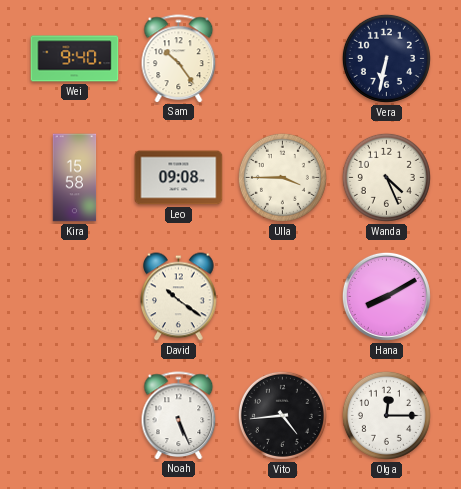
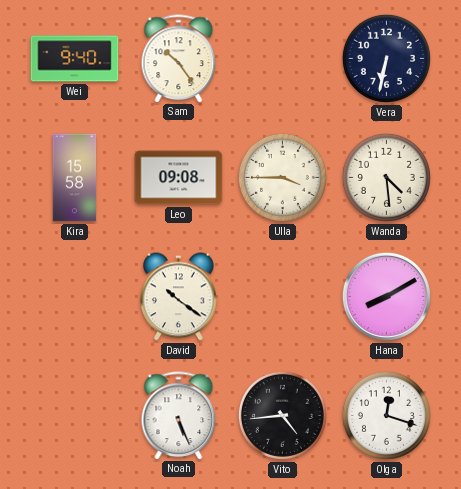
Wanda: 4:26 -> 4:29
Olga: 12:15 -> 12:18
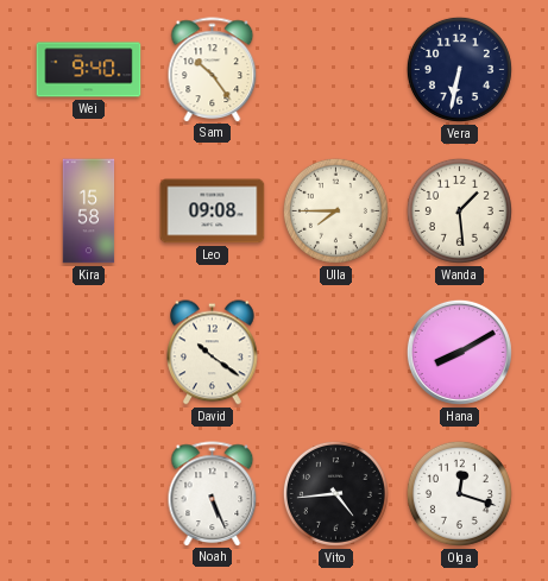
Ulla: 3:45 -> 7:45
Wanda: 4:29 -> 1:29
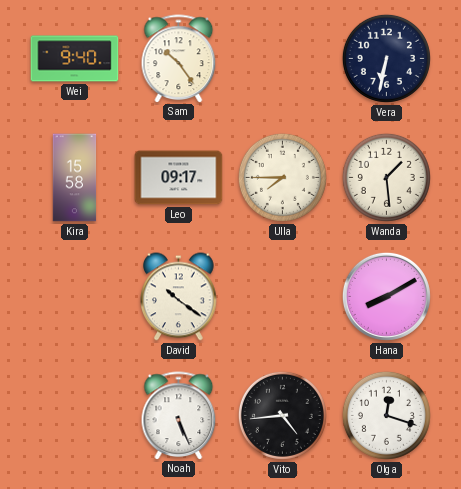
Leo: 09:08 -> 09:17
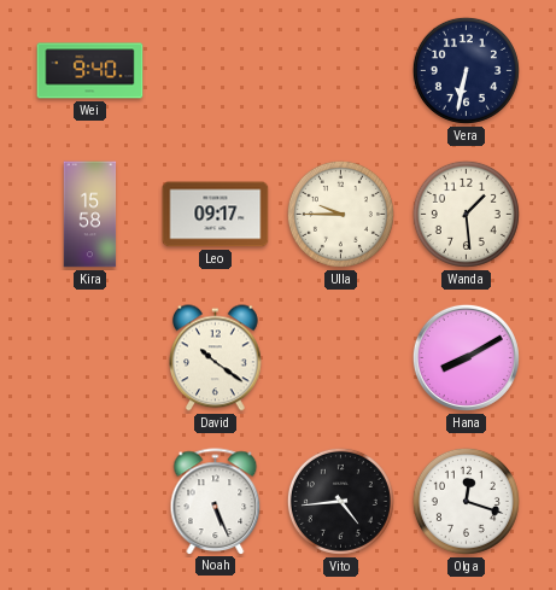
Sam: 10:24 -> none
Ulla: 7:45 -> 9:45
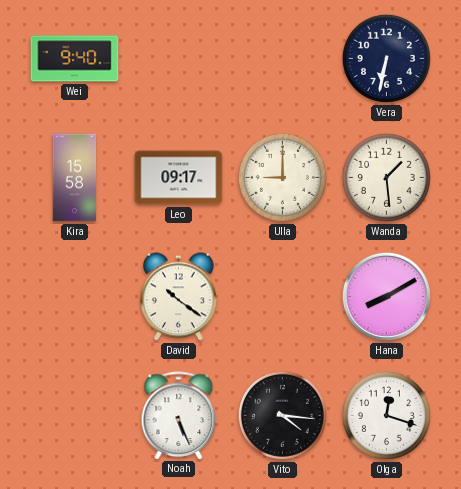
Ulla: 9:45 -> 9:00
Vito: 4:44 -> 4:16
